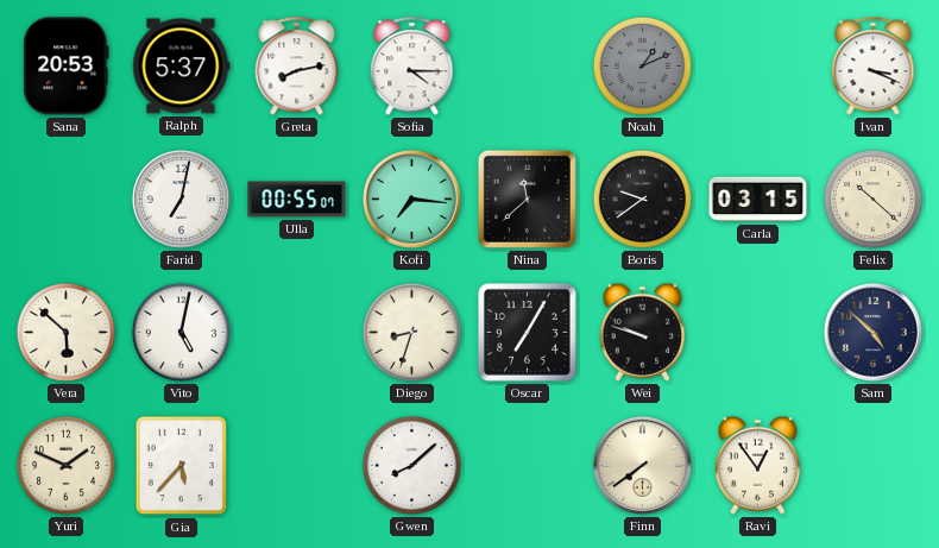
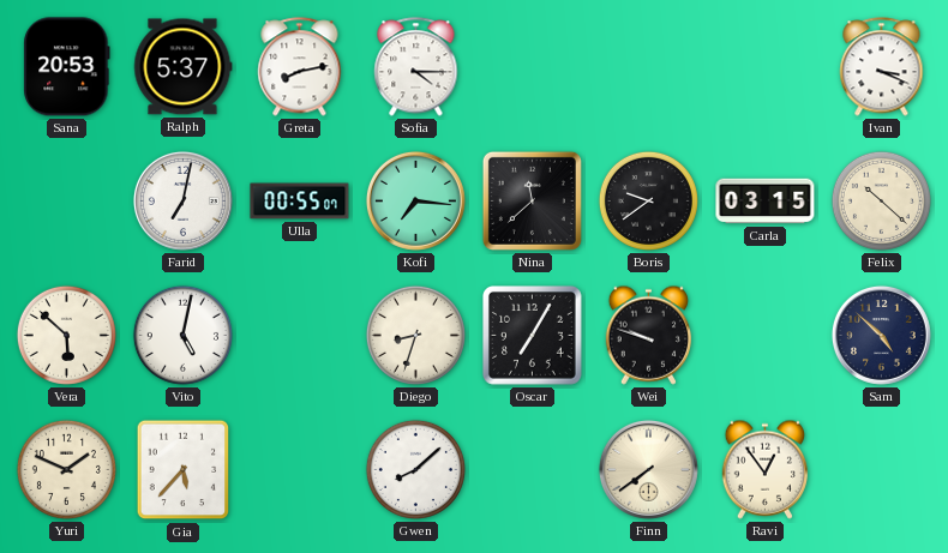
Noah: 1:11 -> none
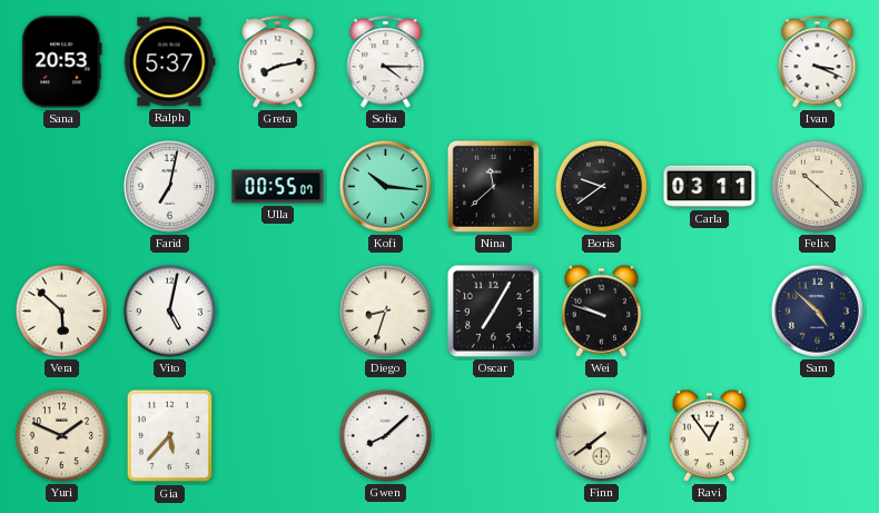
Kofi: 7:16 -> 10:16
Carla: 03:15 -> 03:11
